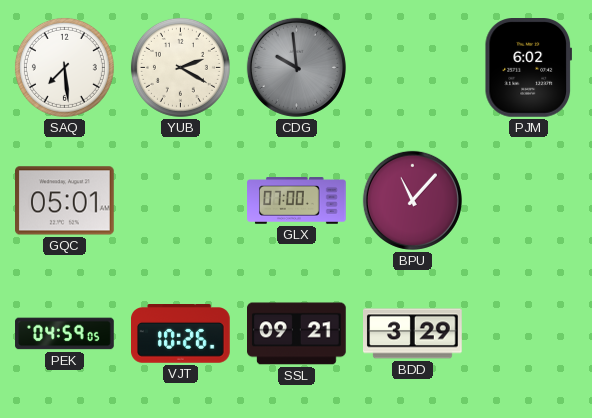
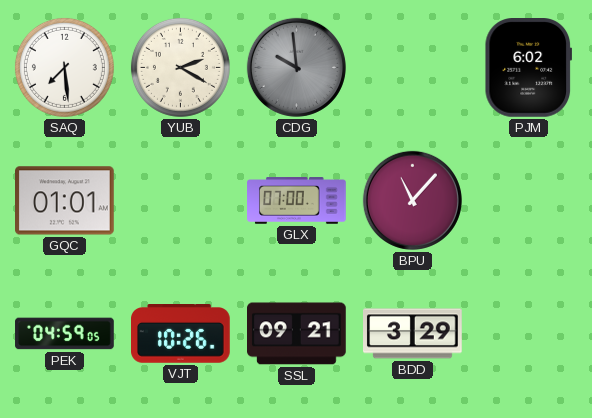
GQC: 05:01 -> 01:01
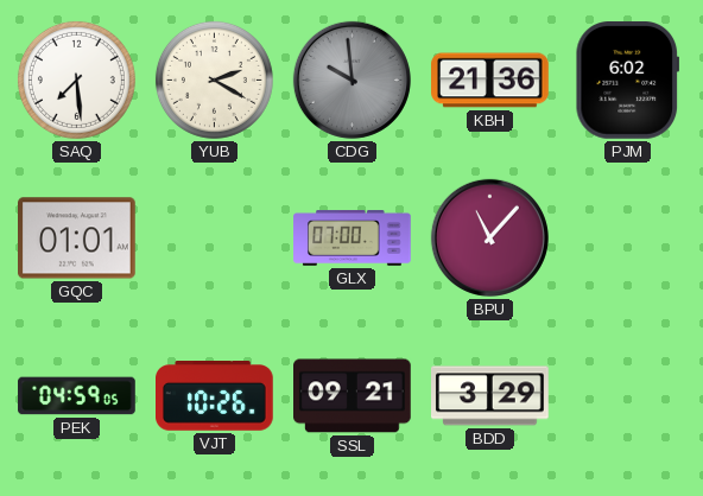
KBH: none -> 21:36
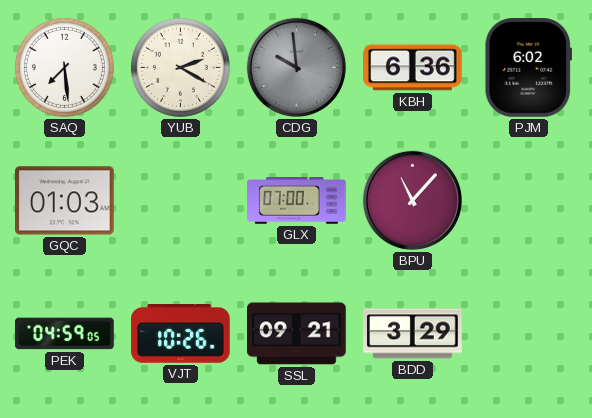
KBH: 21:36 -> 6:36
GQC: 01:01 -> 01:03
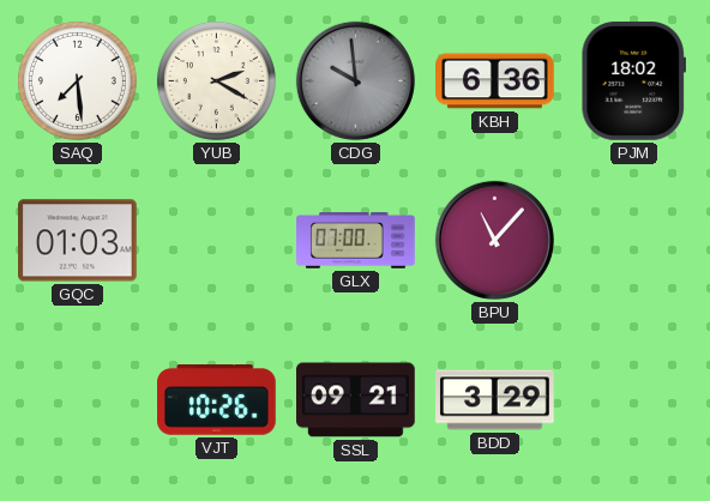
PJM: 6:02 -> 18:02
PEK: 04:59 -> none
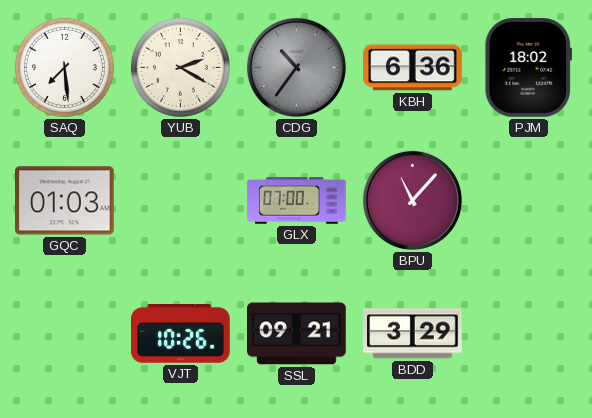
CDG: 9:59 -> 10:36
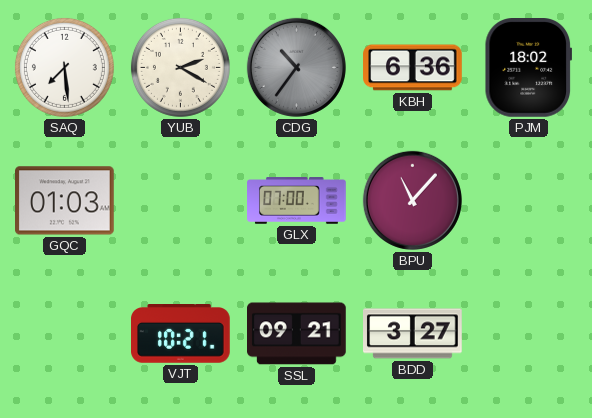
VJT: 10:26 -> 10:21
BDD: 3:29 -> 3:27
